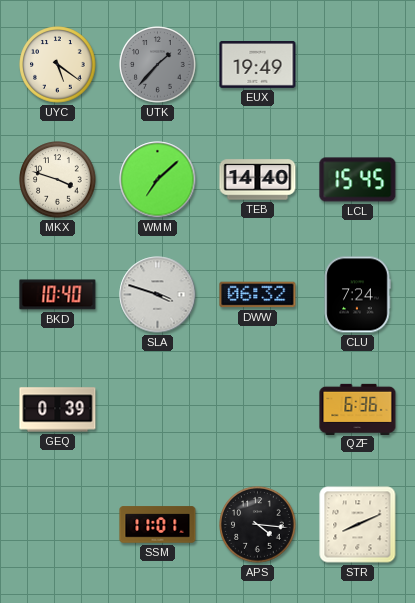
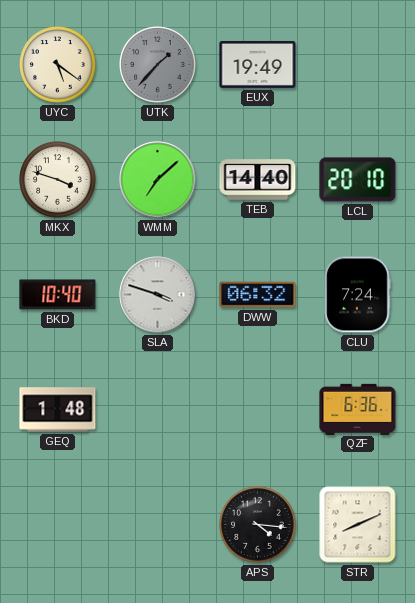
LCL: 15:45 -> 20:10
GEQ: 0:39 -> 1:48
SSM: 11:01 -> none
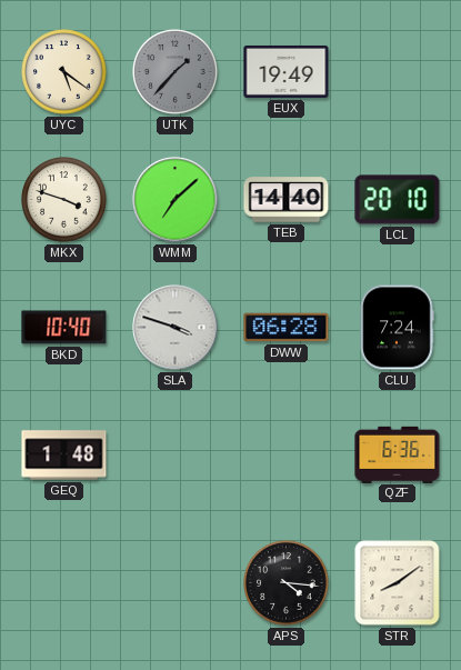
DWW: 06:32 -> 06:28
STR: 8:11 -> 8:09
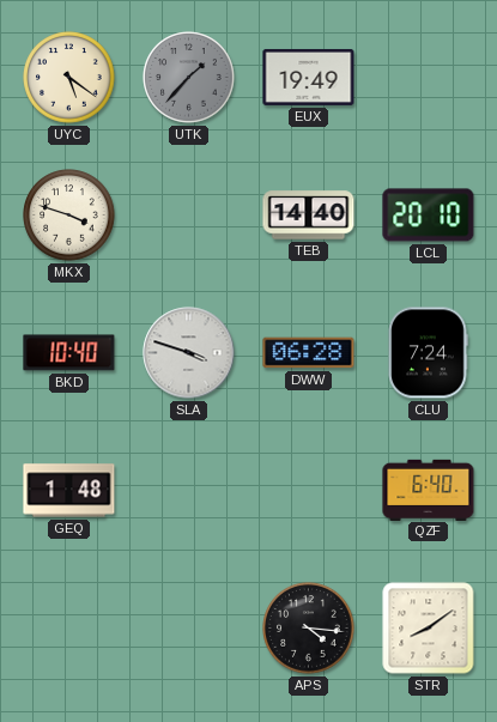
WMM: 7:08 -> none
QZF: 6:36 -> 6:40
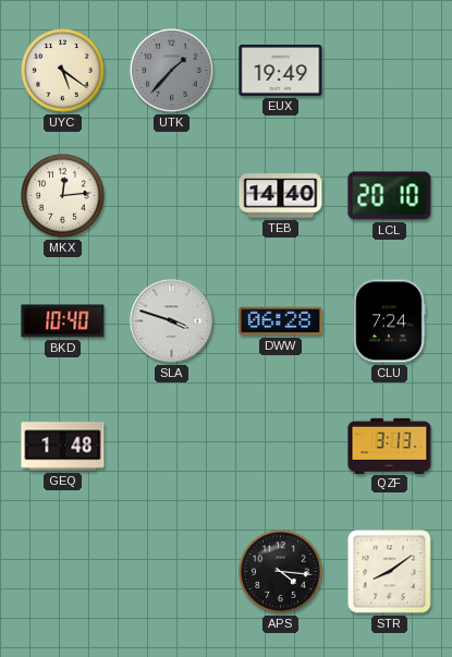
MKX: 3:48 -> 12:14
QZF: 6:40 -> 3:13
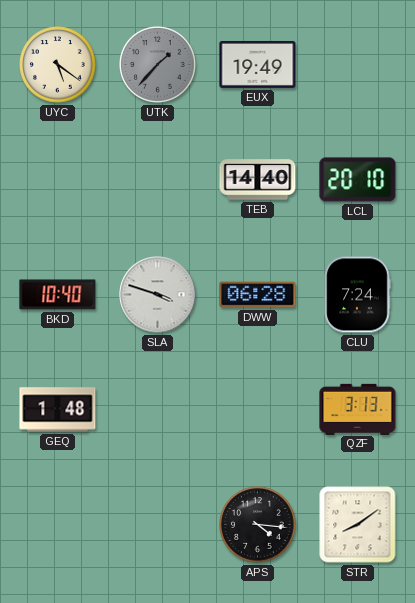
MKX: 12:14 -> none
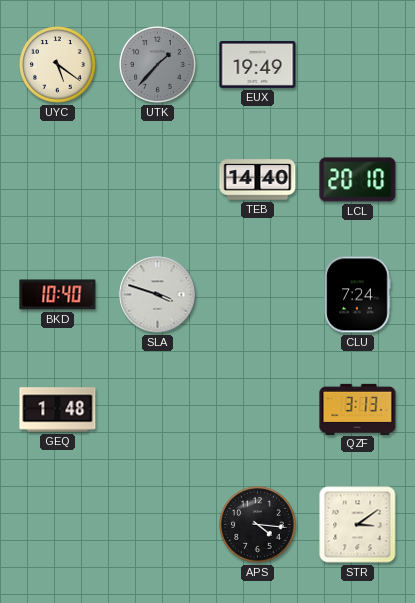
DWW: 06:28 -> none
STR: 8:09 -> 3:09
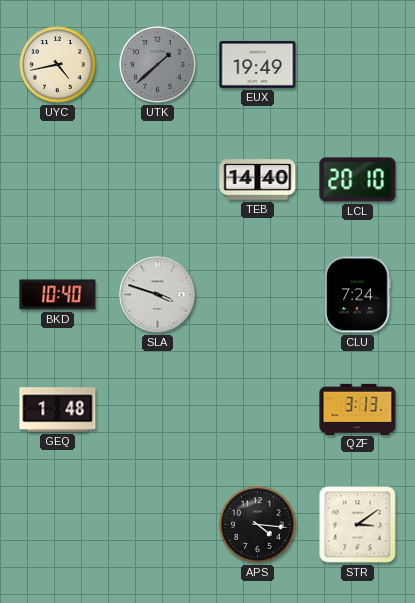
UYC: 5:21 -> 4:43
UTK: 1:37 -> 1:38
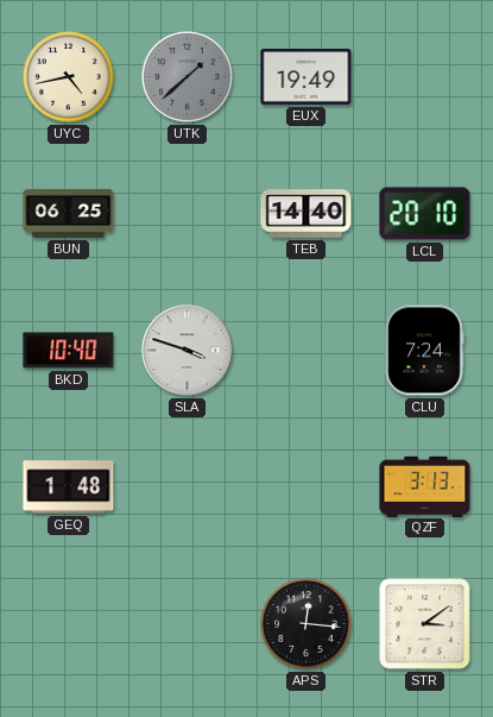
BUN: none -> 06:25
APS: 4:16 -> 12:16
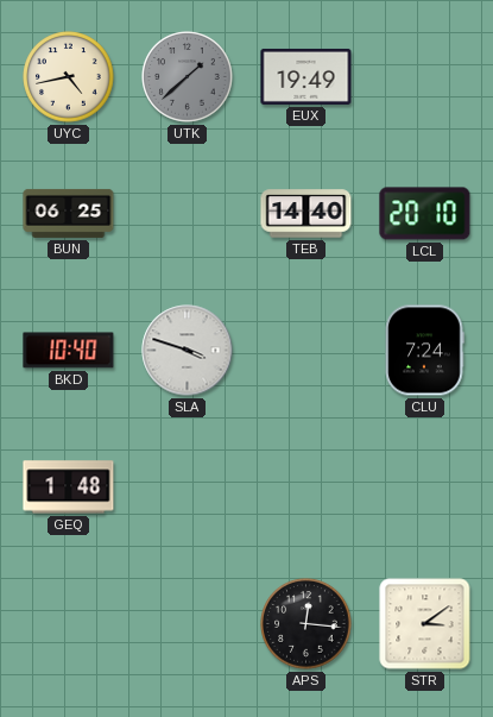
QZF: 3:13 -> none
